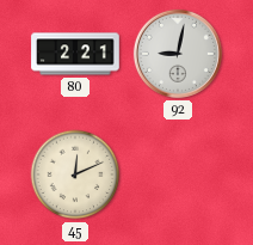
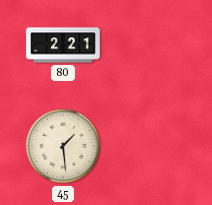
92: 9:02 -> none
45: 12:11 -> 1:29
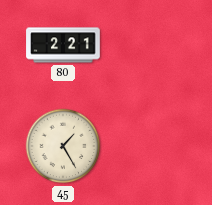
45: 1:29 -> 1:25
